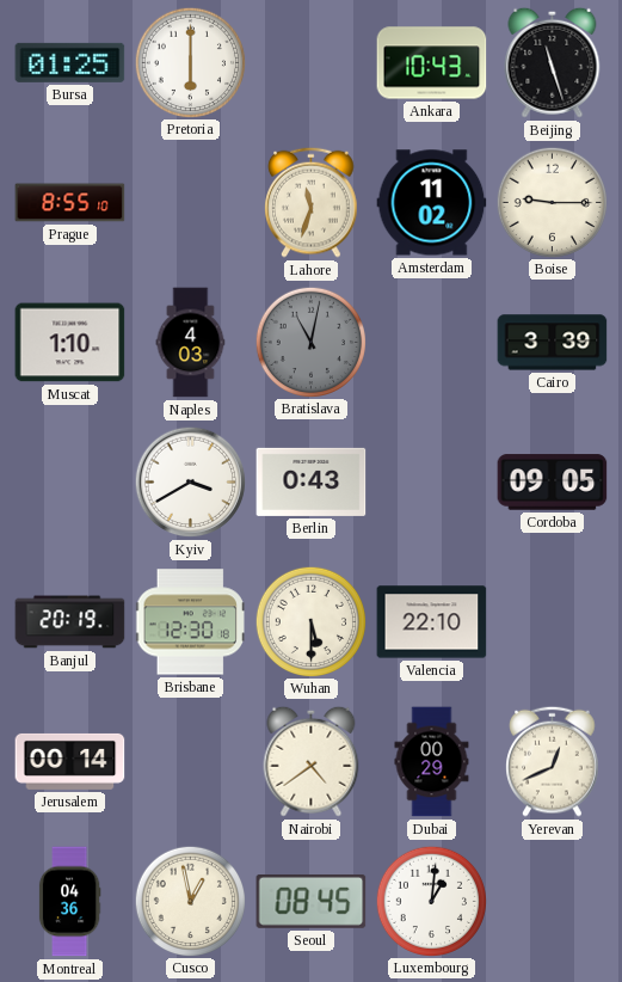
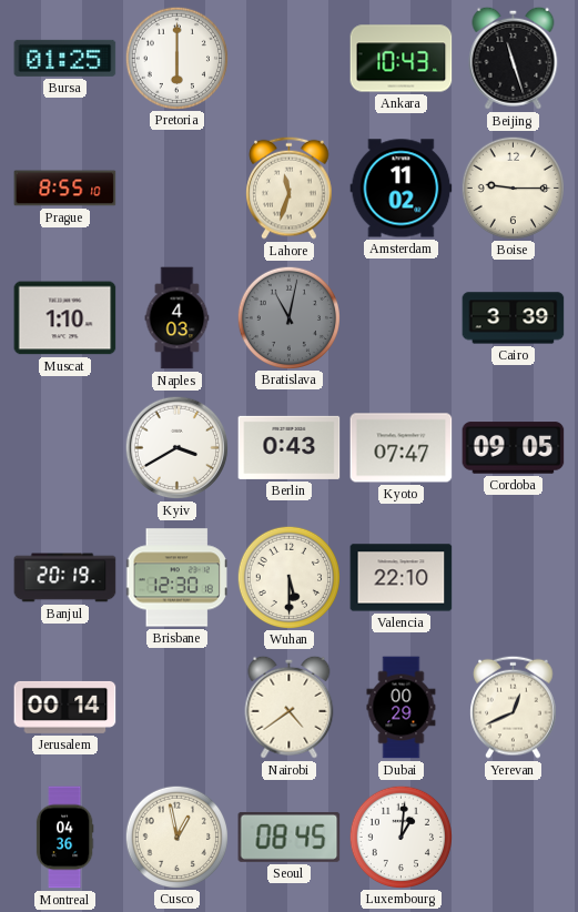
Kyoto: none -> 07:47
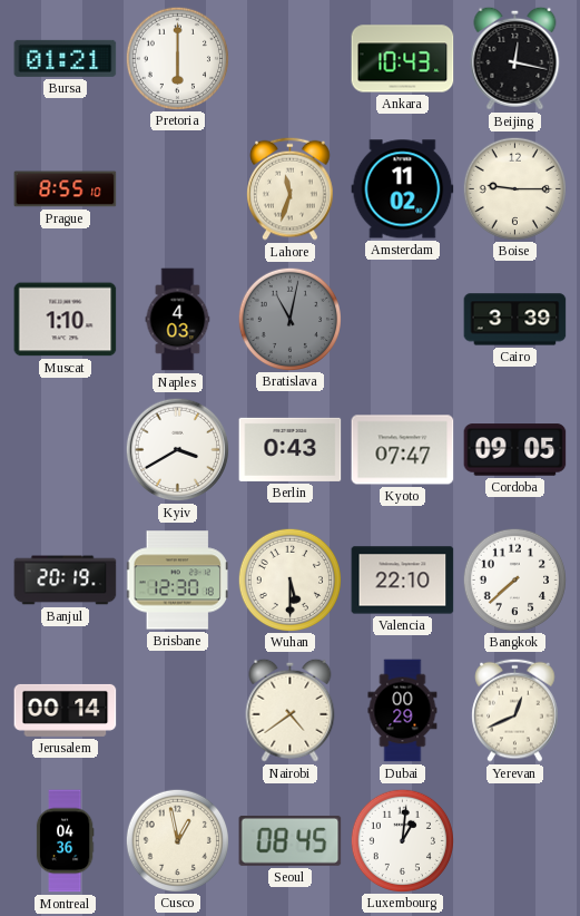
Bursa: 01:25 -> 01:21
Beijing: 11:27 -> 12:17
Bangkok: none -> 7:38
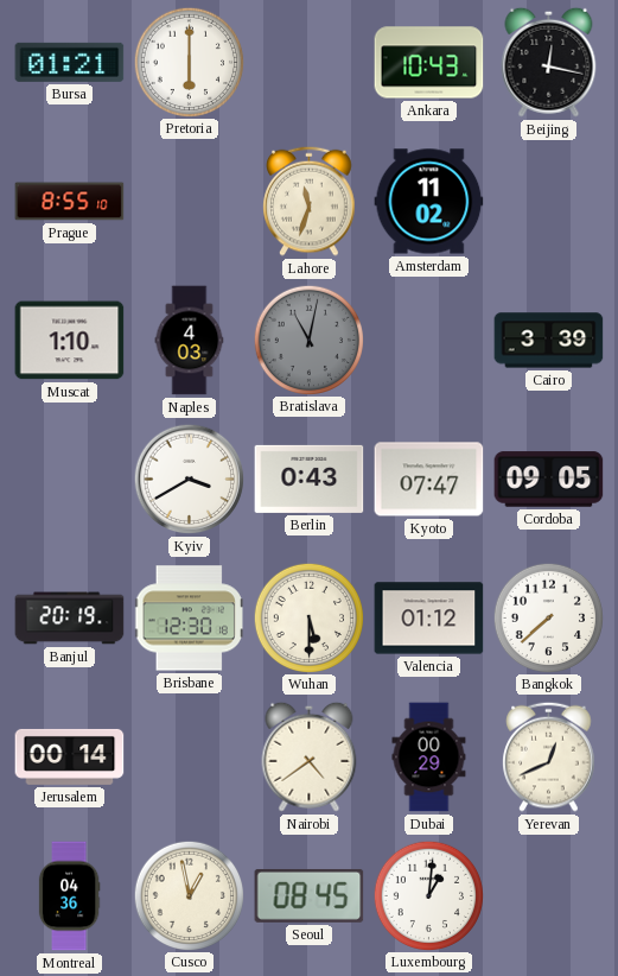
Boise: 9:15 -> none
Valencia: 22:10 -> 01:12
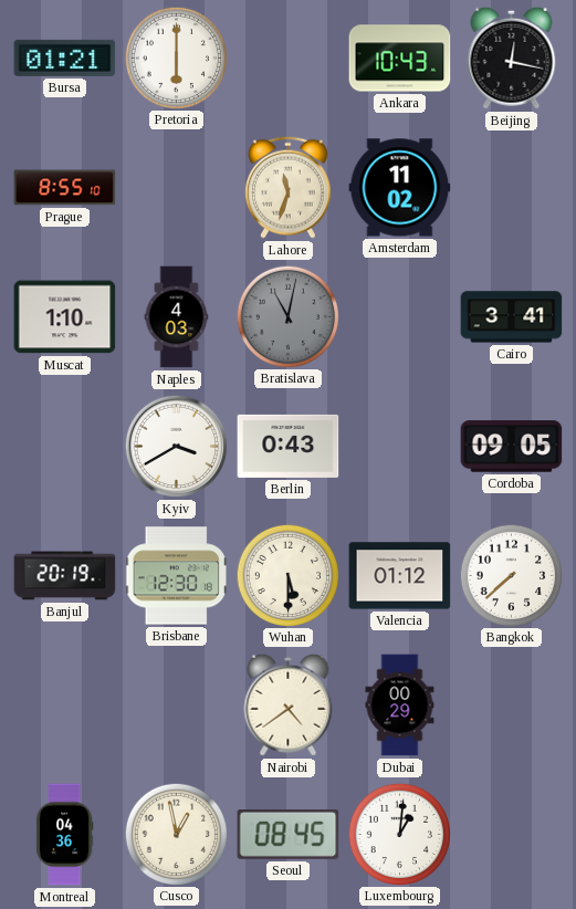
Cairo: 3:39 -> 3:41
Kyoto: 07:47 -> none
Jerusalem: 00:14 -> none
Yerevan: 12:41 -> none
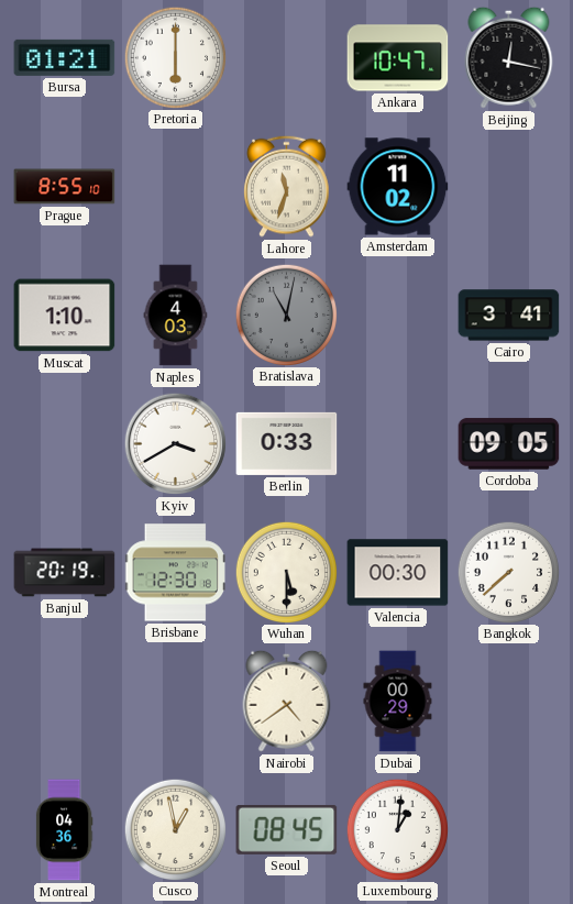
Ankara: 10:43 -> 10:47
Berlin: 0:43 -> 0:33
Valencia: 01:12 -> 00:30
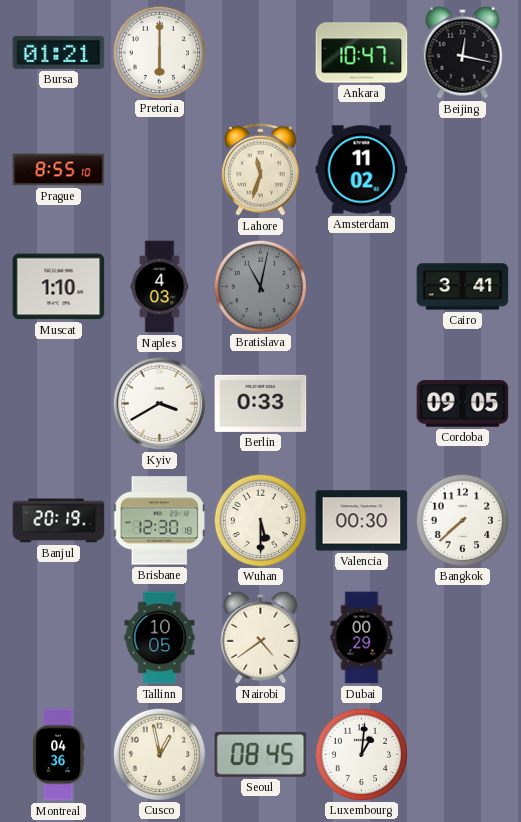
Tallinn: none -> 10:05
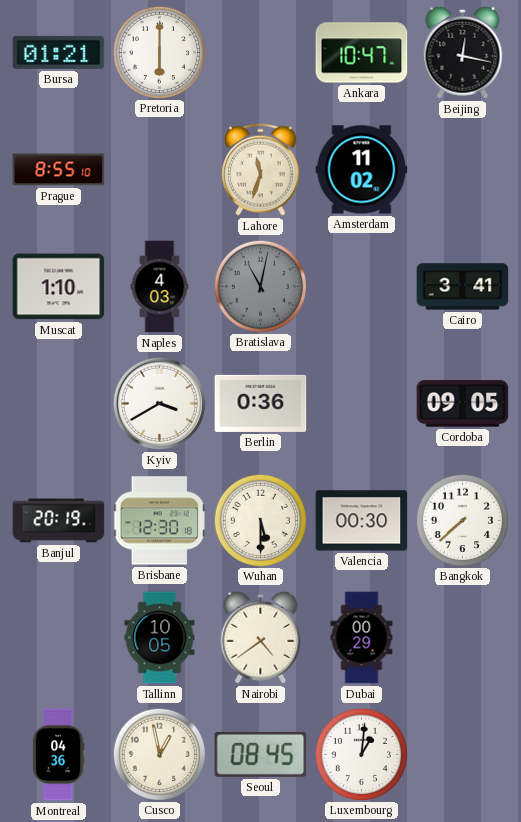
Berlin: 0:33 -> 0:36
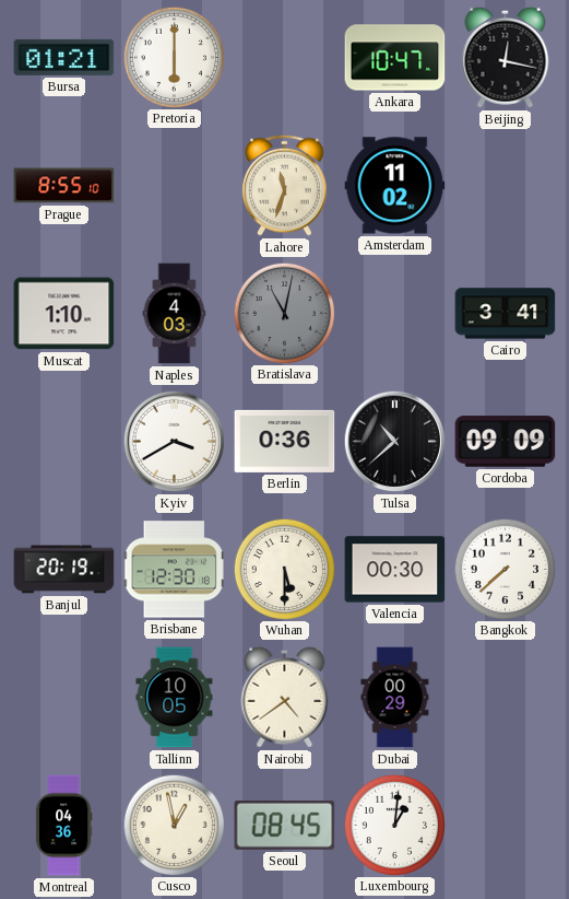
Tulsa: none -> 10:38
Cordoba: 09:05 -> 09:09
